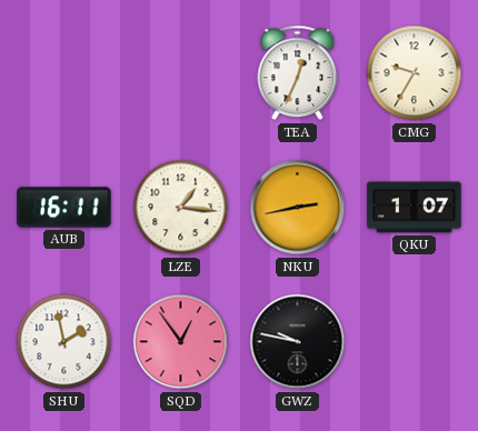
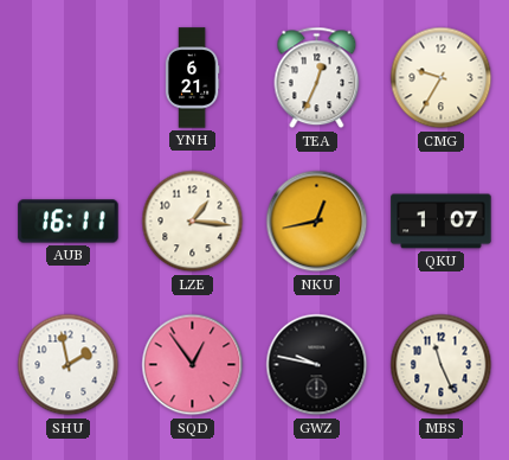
YNH: none -> 6:21
NKU: 2:43 -> 12:43
MBS: none -> 11:26
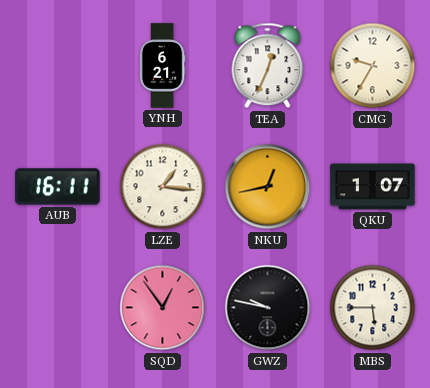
SHU: 1:58 -> none
MBS: 11:26 -> 5:45
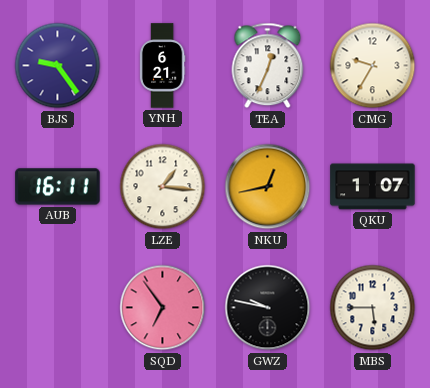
BJS: none -> 9:24
SQD: 12:54 -> 6:54
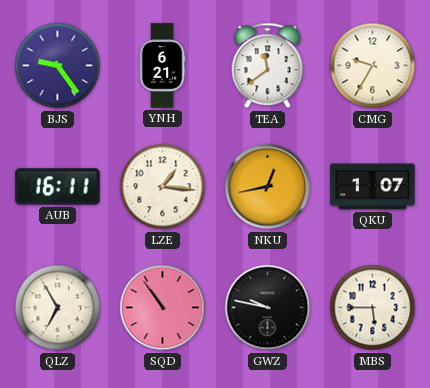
TEA: 12:34 -> 11:39
QLZ: none -> 6:55
SQD: 6:54 -> 10:54
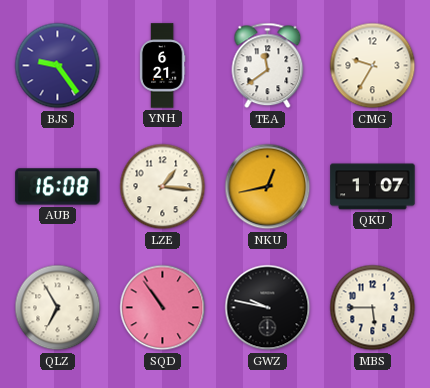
AUB: 16:11 -> 16:08
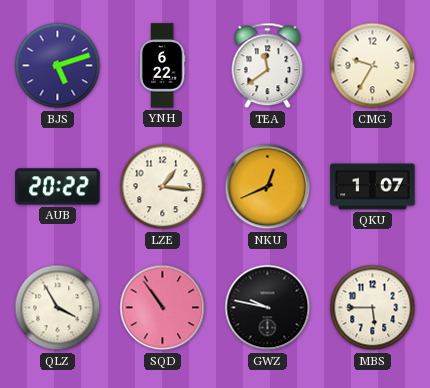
BJS: 9:24 -> 5:12
YNH: 6:21 -> 6:22
AUB: 16:08 -> 20:22
NKU: 12:43 -> 12:41
QLZ: 6:55 -> 3:55
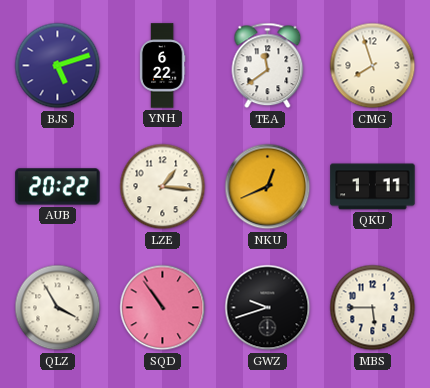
CMG: 9:35 -> 7:57
QKU: 1:07 -> 1:11
GWZ: 9:47 -> 9:42
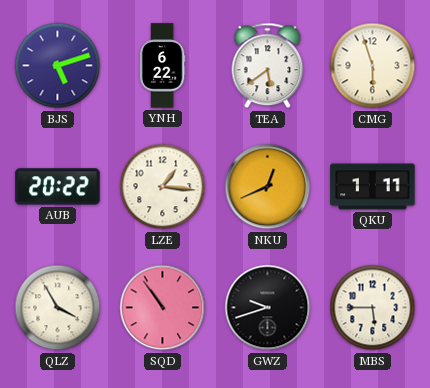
TEA: 11:39 -> 5:39
CMG: 7:57 -> 5:57
